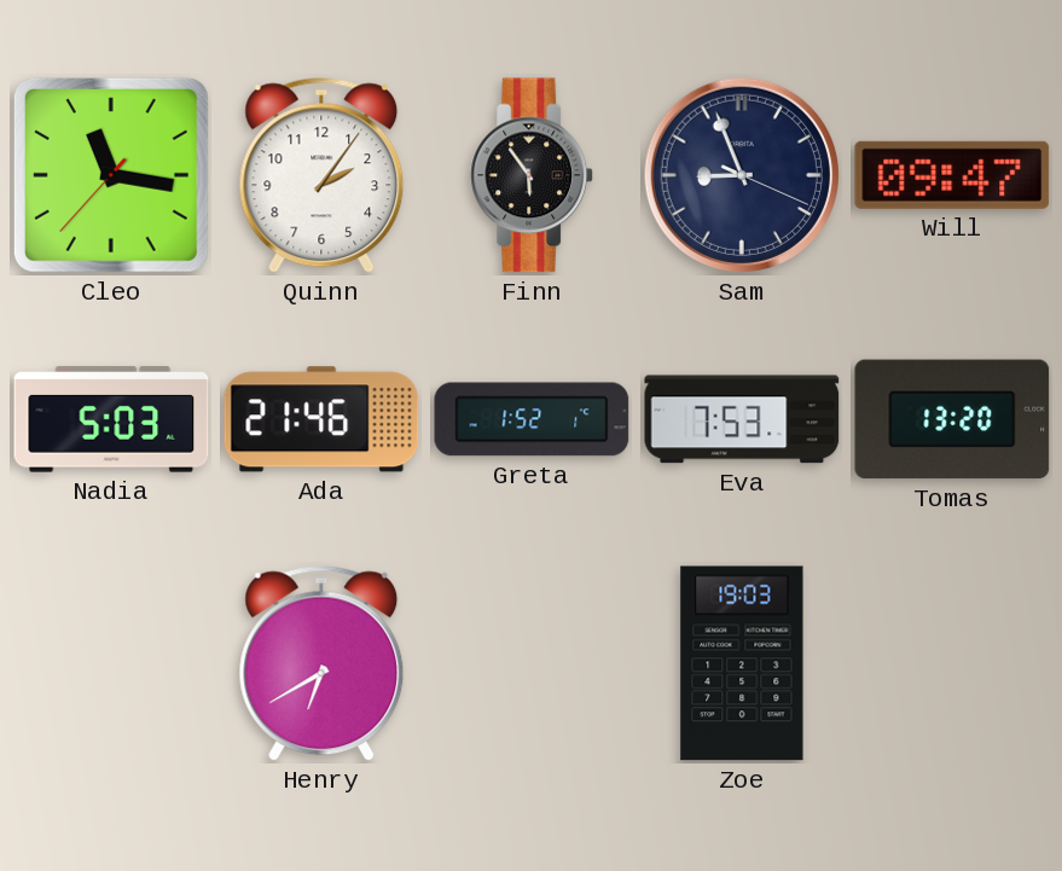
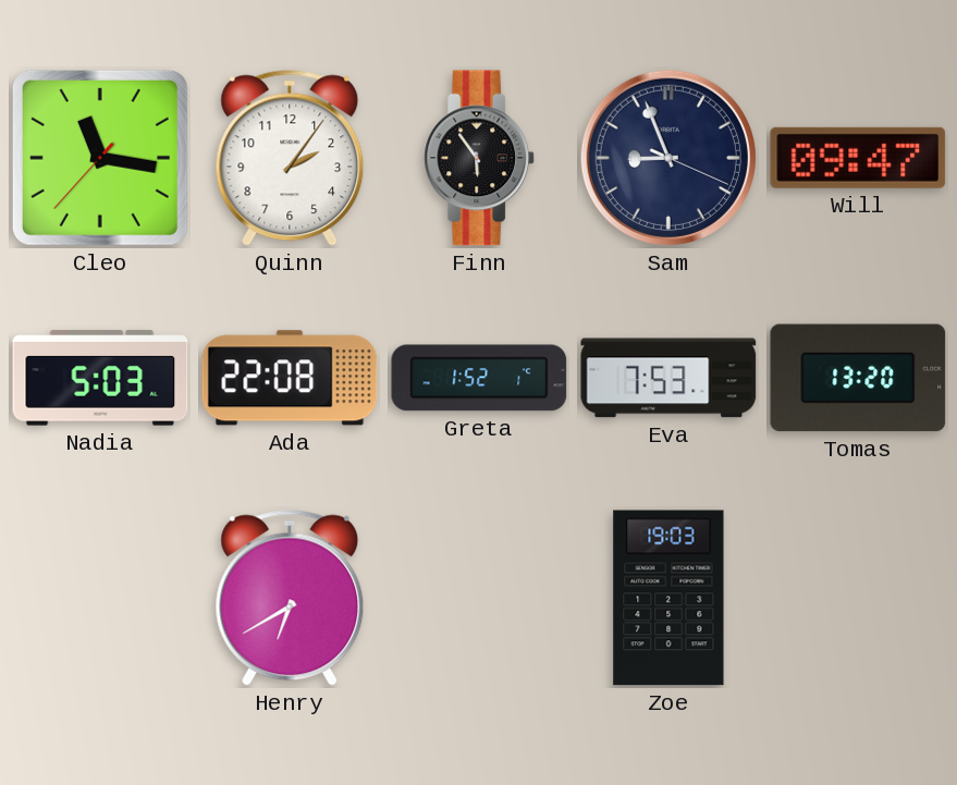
Ada: 21:46 -> 22:08
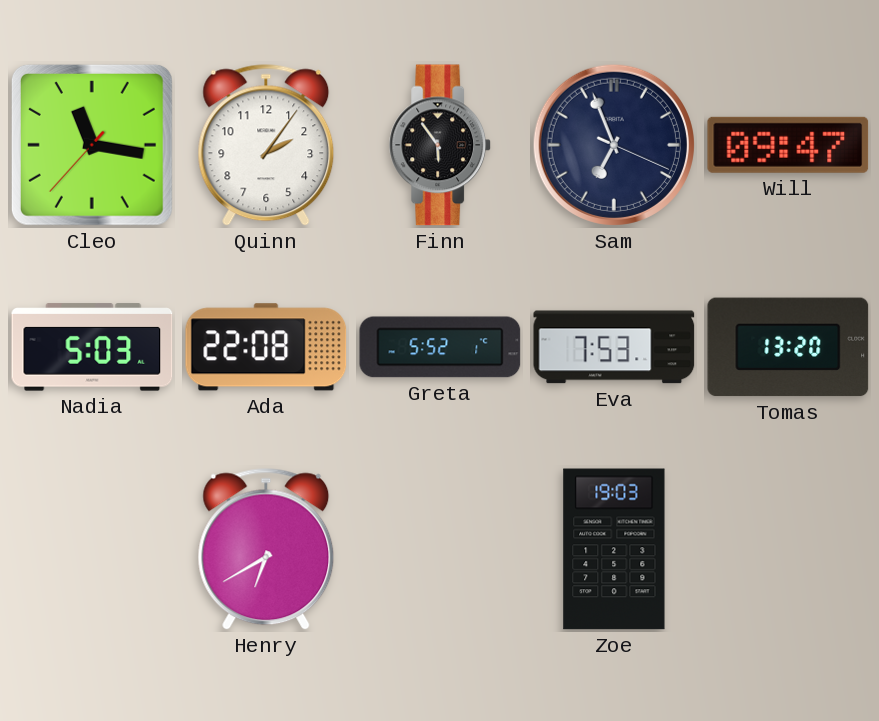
Sam: 8:56 -> 6:56
Greta: 1:52 -> 5:52
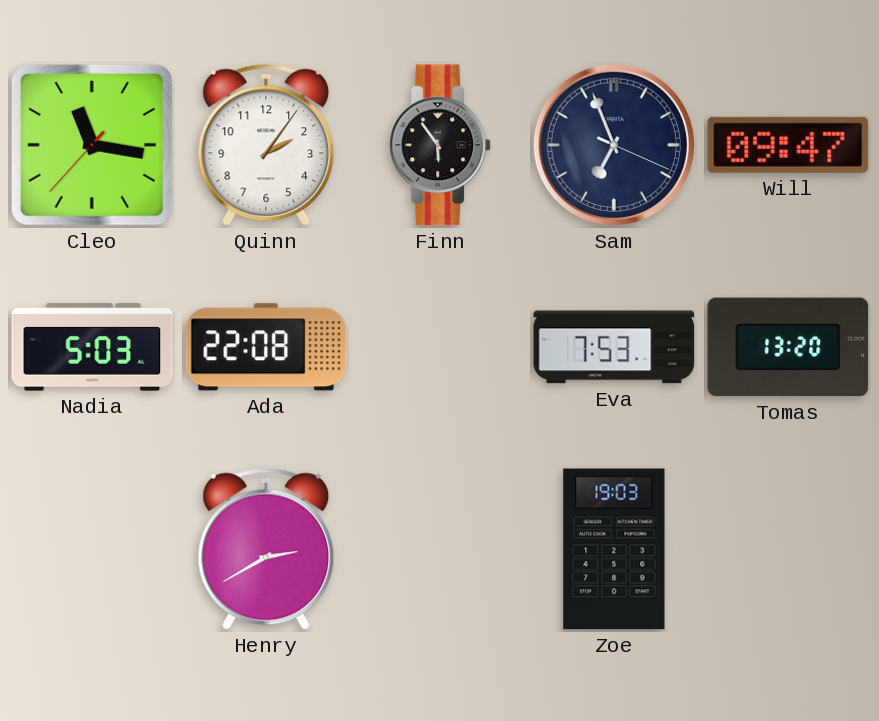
Greta: 5:52 -> none
Henry: 6:40 -> 2:40
